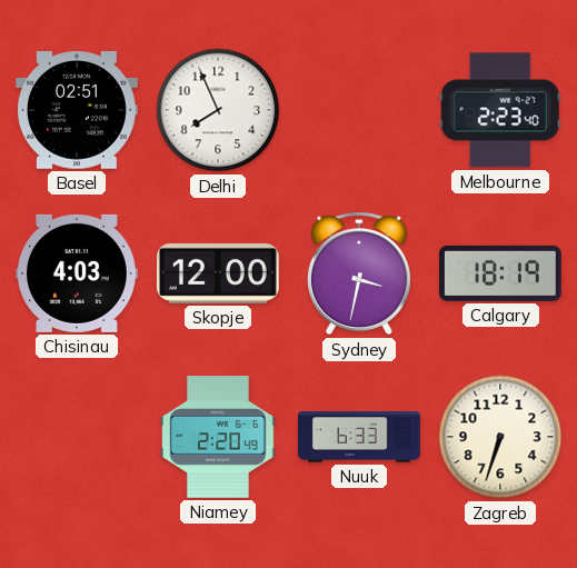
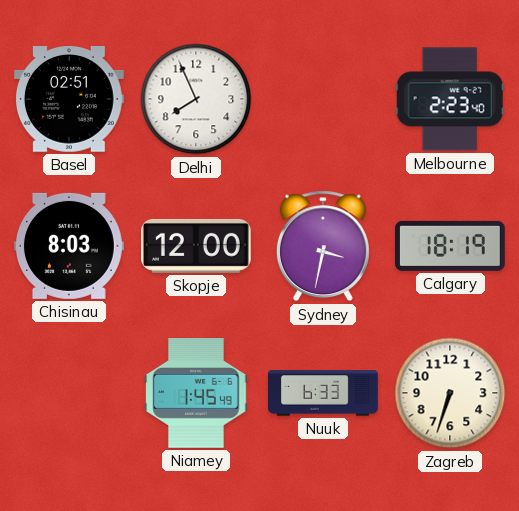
Chisinau: 4:03 -> 8:03
Niamey: 2:20 -> 1:45
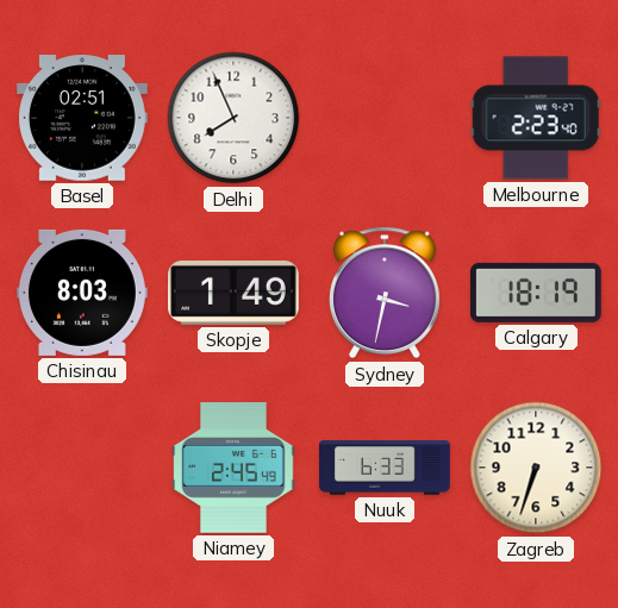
Skopje: 12:00 -> 1:49
Niamey: 1:45 -> 2:45
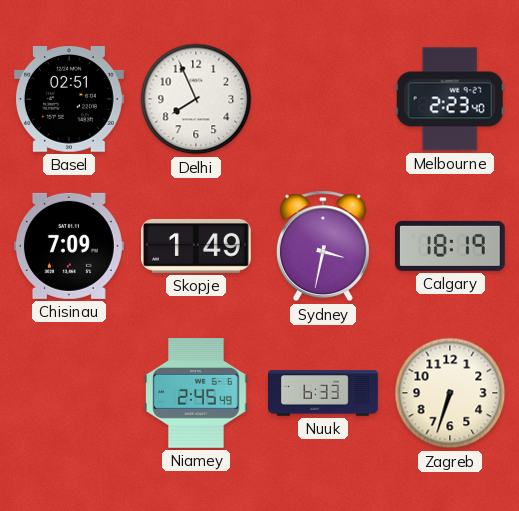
Chisinau: 8:03 -> 7:09
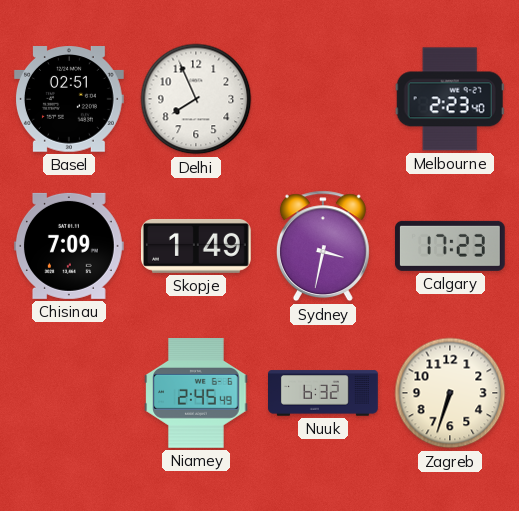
Calgary: 18:19 -> 17:23
Nuuk: 6:33 -> 6:32
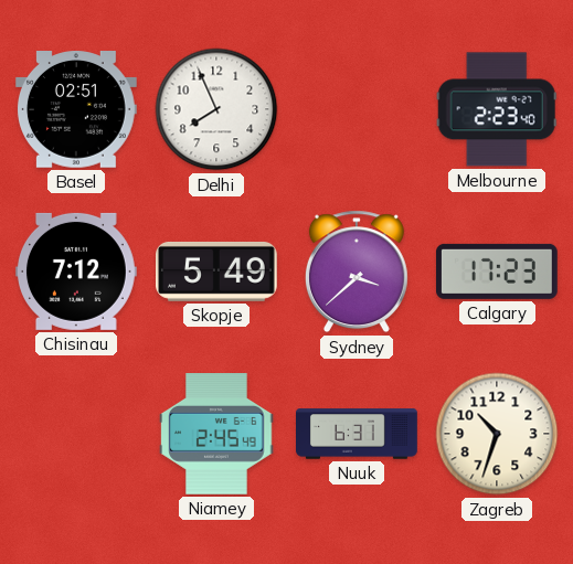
Chisinau: 7:09 -> 7:12
Skopje: 1:49 -> 5:49
Sydney: 3:32 -> 3:38
Nuuk: 6:32 -> 6:31
Zagreb: 6:33 -> 10:33
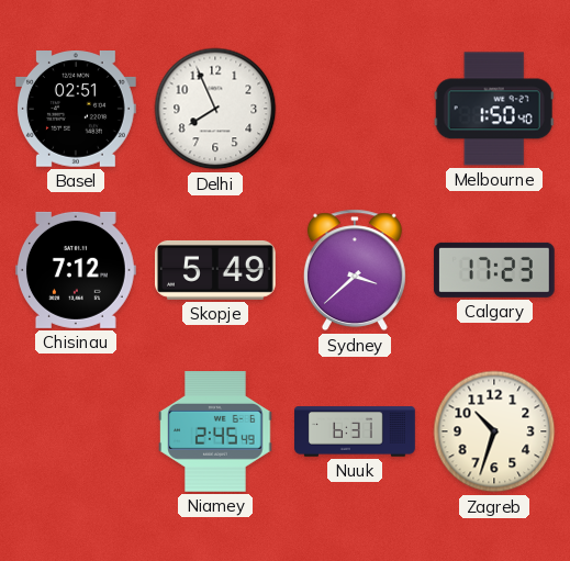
Melbourne: 2:23 -> 1:50
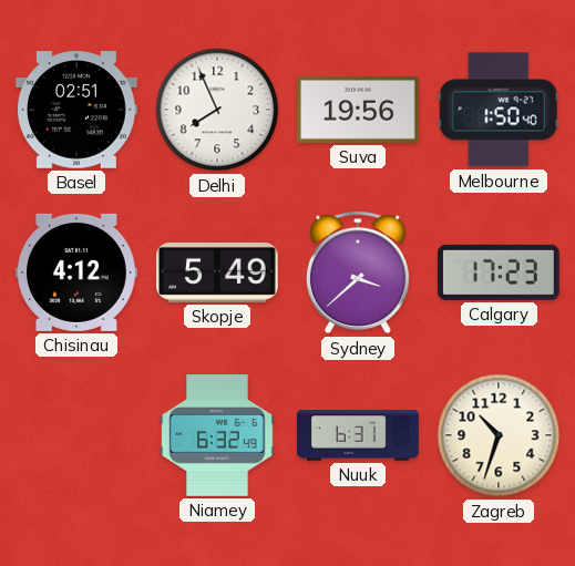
Suva: none -> 19:56
Chisinau: 7:12 -> 4:12
Niamey: 2:45 -> 6:32
